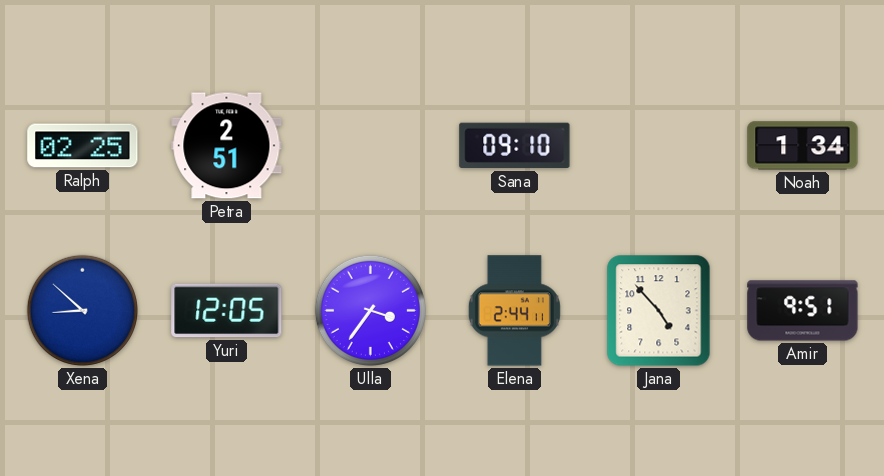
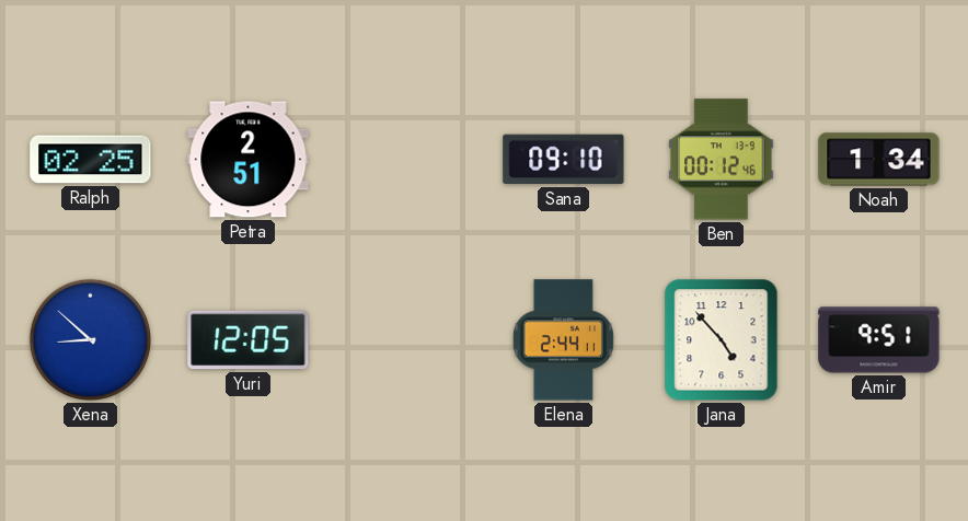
Ben: none -> 00:12
Ulla: 3:36 -> none
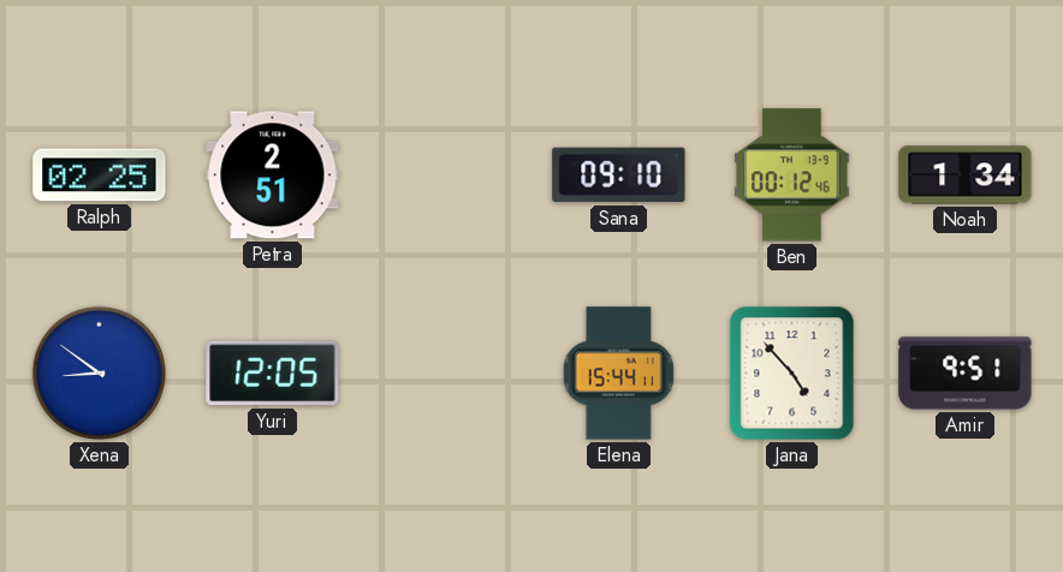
Xena: 8:52 -> 8:51
Elena: 2:44 -> 15:44
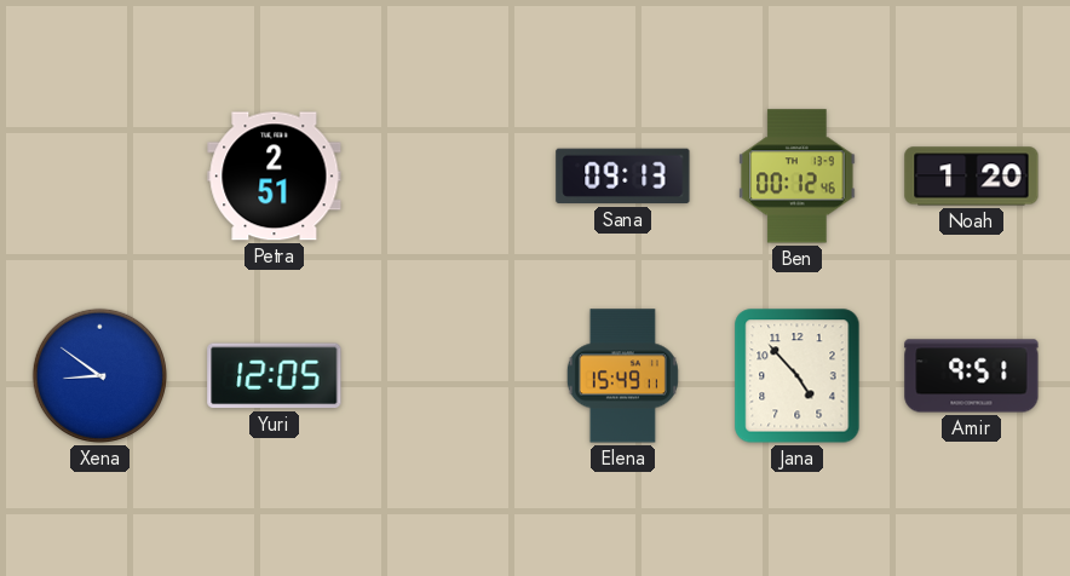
Ralph: 02:25 -> none
Sana: 09:10 -> 09:13
Noah: 1:34 -> 1:20
Elena: 15:44 -> 15:49
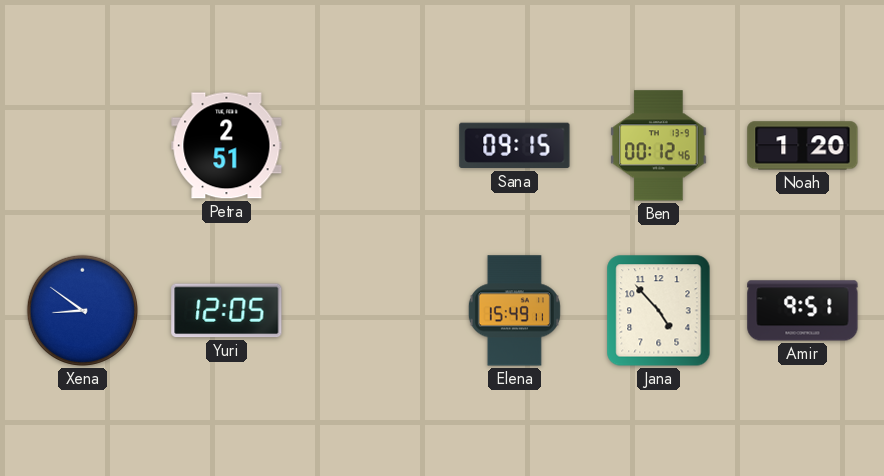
Sana: 09:13 -> 09:15
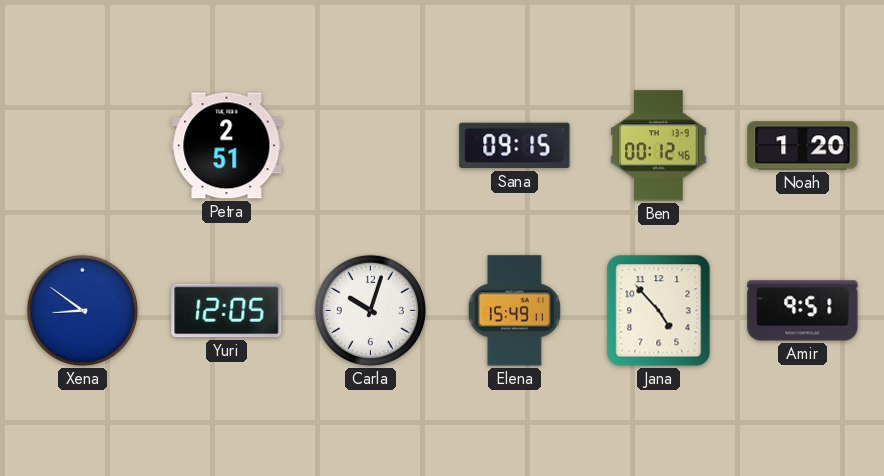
Carla: none -> 10:03
